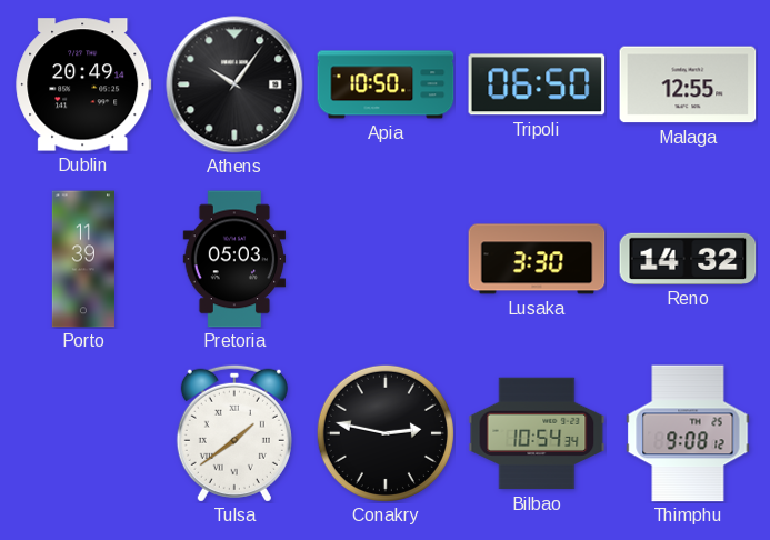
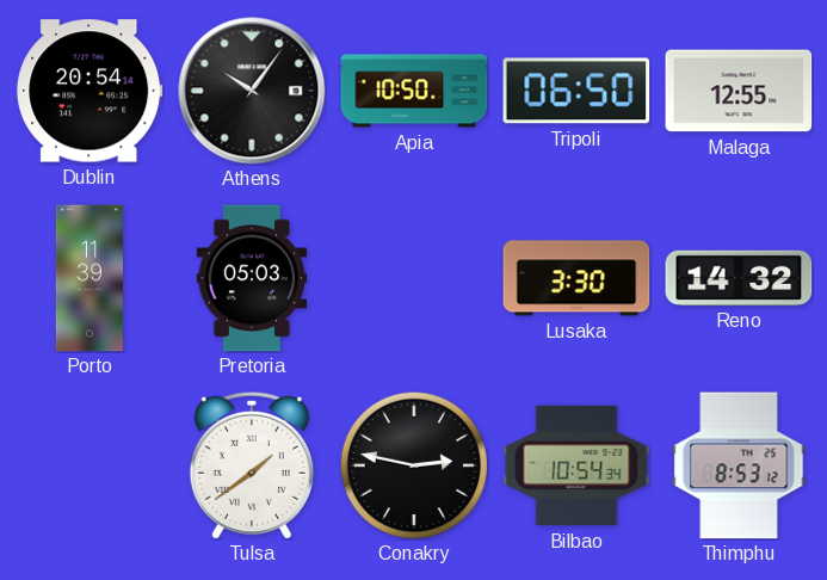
Dublin: 20:49 -> 20:54
Thimphu: 9:08 -> 8:53
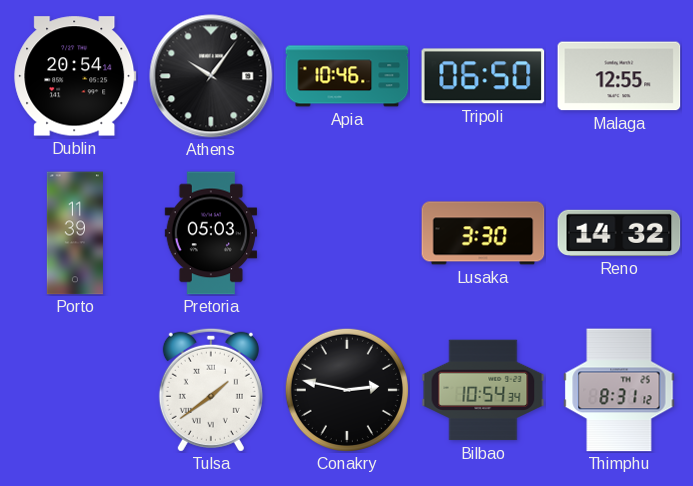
Apia: 10:50 -> 10:46
Thimphu: 8:53 -> 8:31
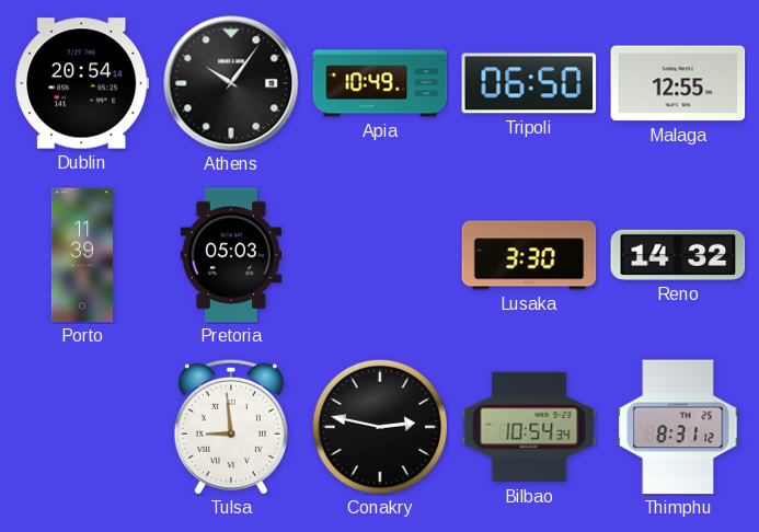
Apia: 10:46 -> 10:49
Tulsa: 1:39 -> 8:59
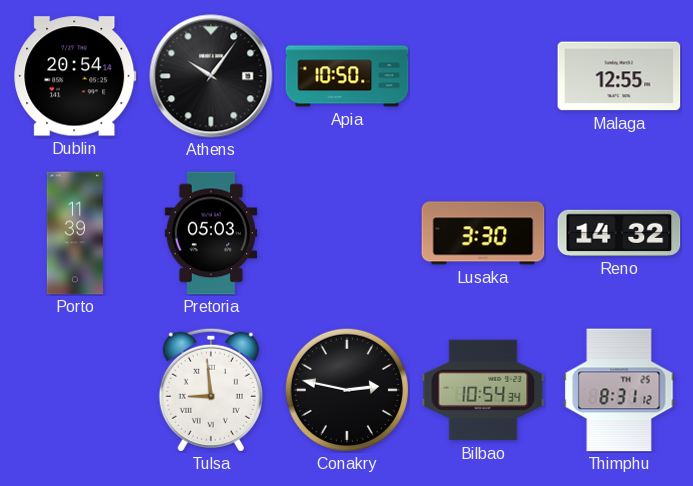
Apia: 10:49 -> 10:50
Tripoli: 06:50 -> none
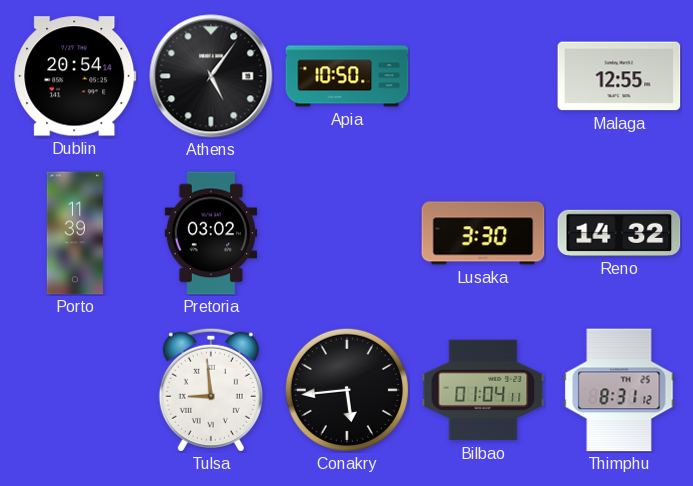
Athens: 10:06 -> 5:06
Pretoria: 05:03 -> 03:02
Conakry: 2:47 -> 5:44
Bilbao: 10:54 -> 01:04
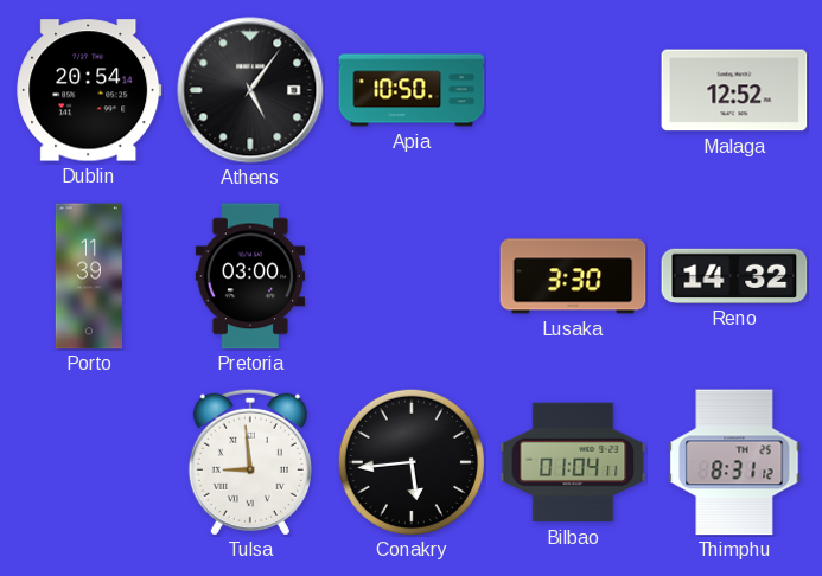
Malaga: 12:55 -> 12:52
Pretoria: 03:02 -> 03:00
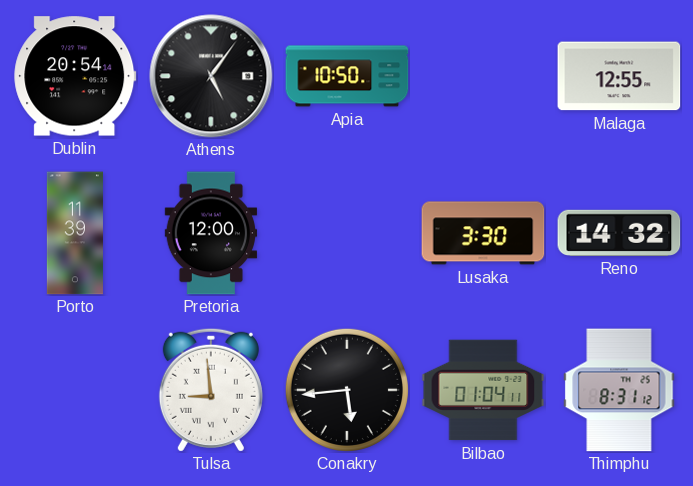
Malaga: 12:52 -> 12:55
Pretoria: 03:00 -> 12:00
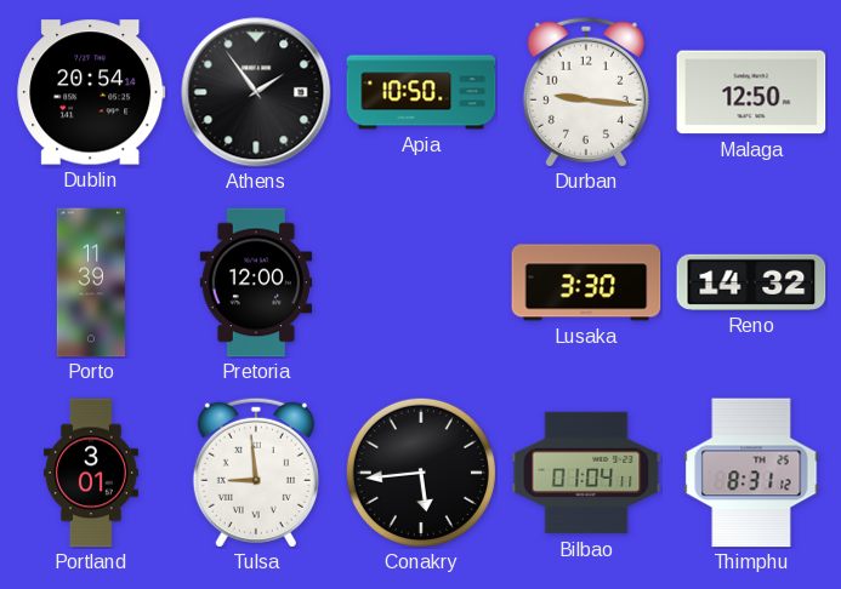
Athens: 5:06 -> 1:54
Durban: none -> 9:16
Malaga: 12:55 -> 12:50
Portland: none -> 3:01
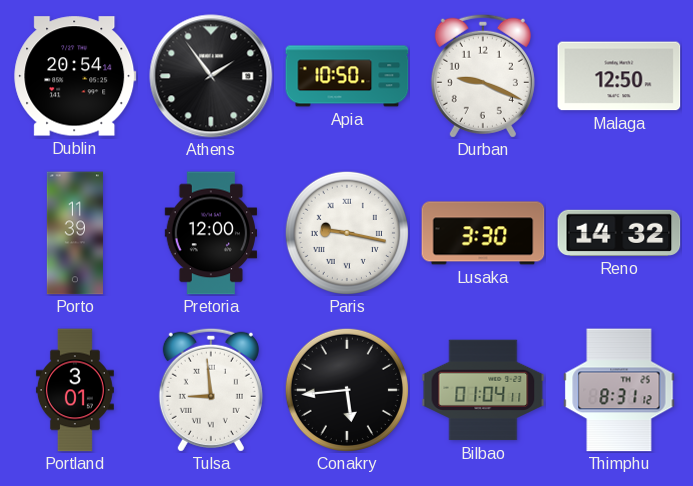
Durban: 9:16 -> 9:19
Paris: none -> 9:17
